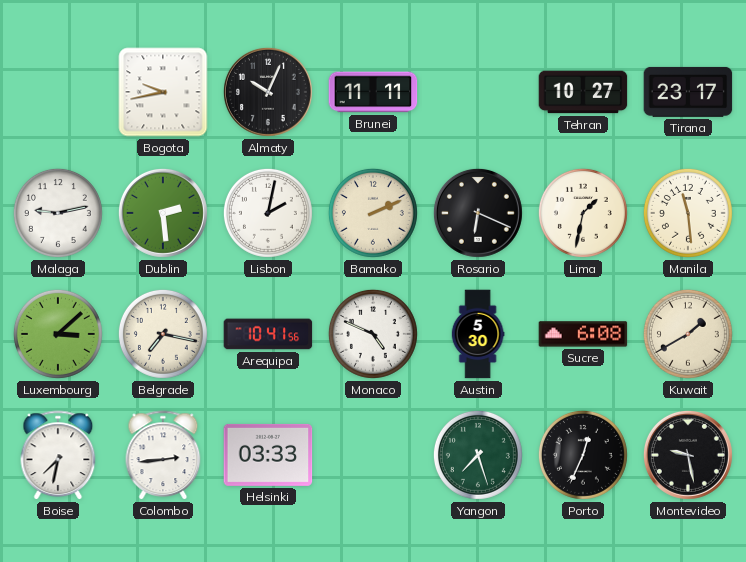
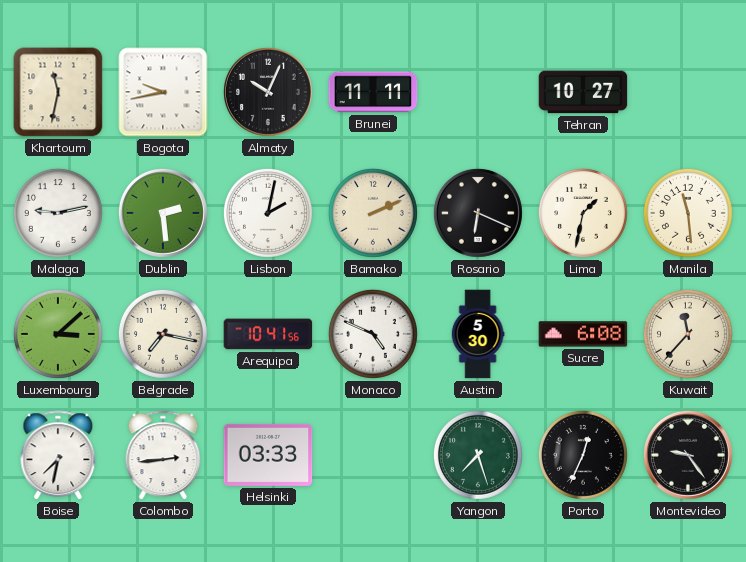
Khartoum: none -> 11:32
Tirana: 23:17 -> none
Kuwait: 1:40 -> 11:37
Montevideo: 9:28 -> 9:24
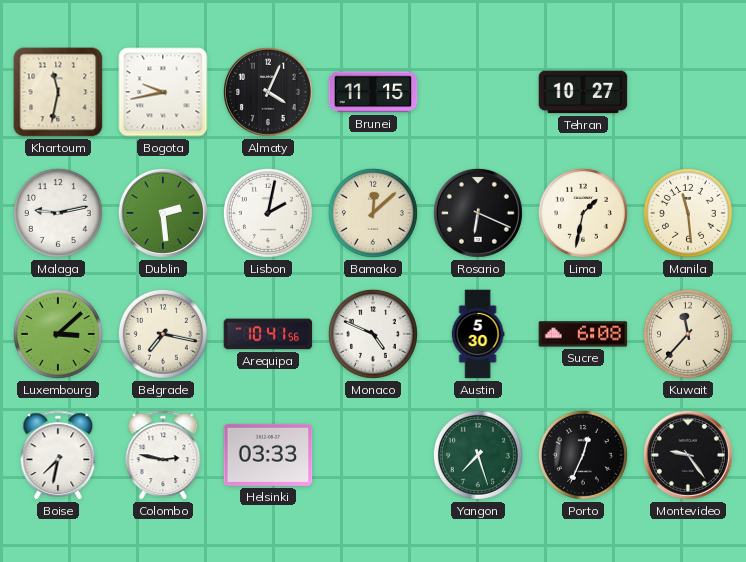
Almaty: 10:04 -> 4:04
Brunei: 11:11 -> 11:15
Bamako: 2:11 -> 12:08
Colombo: 2:44 -> 2:47
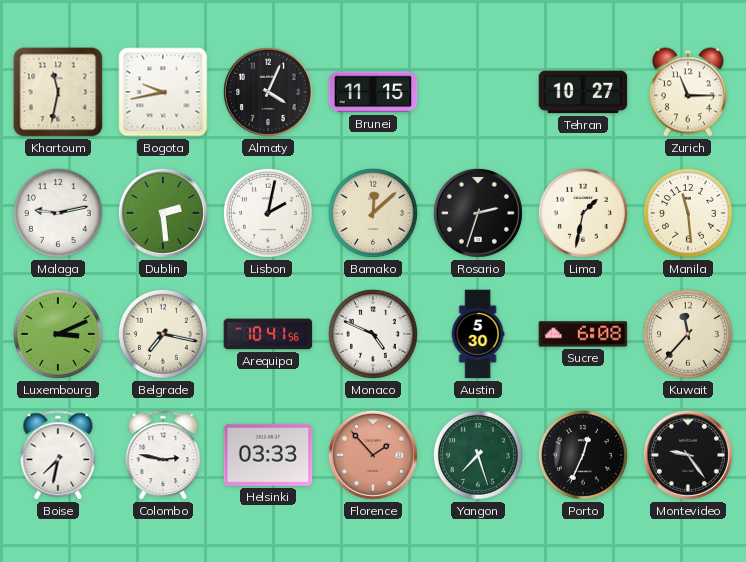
Zurich: none -> 11:15
Rosario: 6:19 -> 2:33
Luxembourg: 3:08 -> 3:11
Florence: none -> 1:53
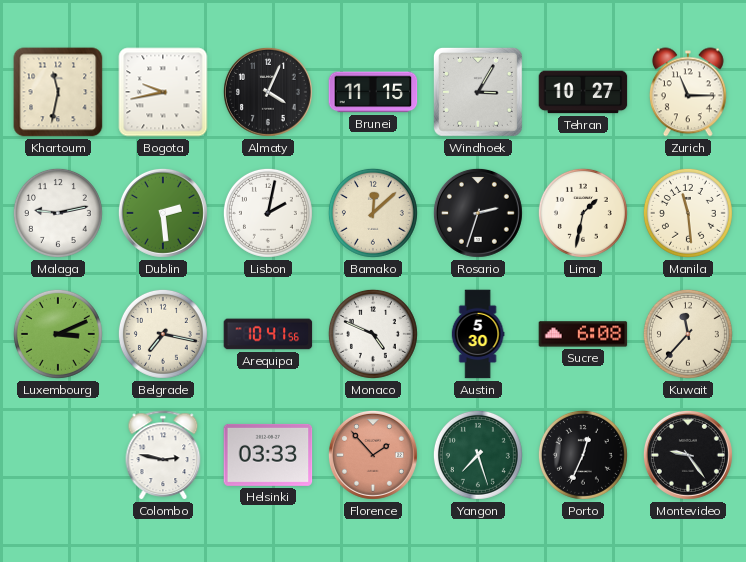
Windhoek: none -> 3:05
Boise: 7:32 -> none
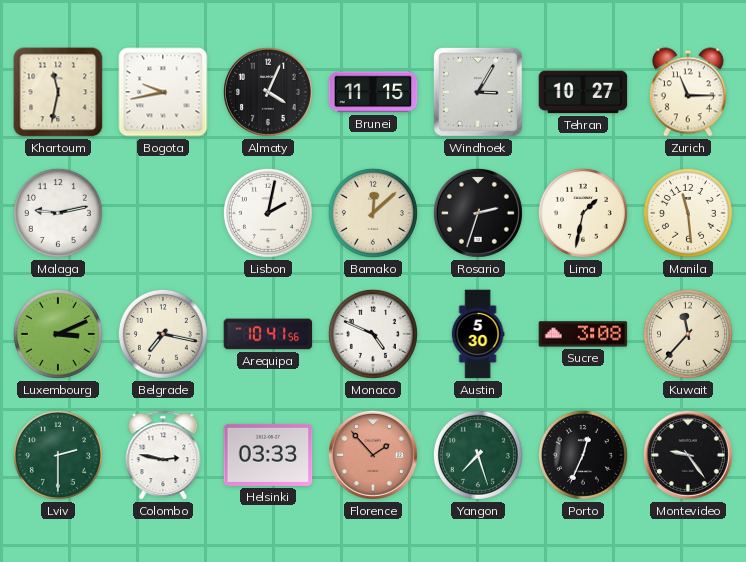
Dublin: 2:29 -> none
Sucre: 6:08 -> 3:08
Lviv: none -> 2:30
